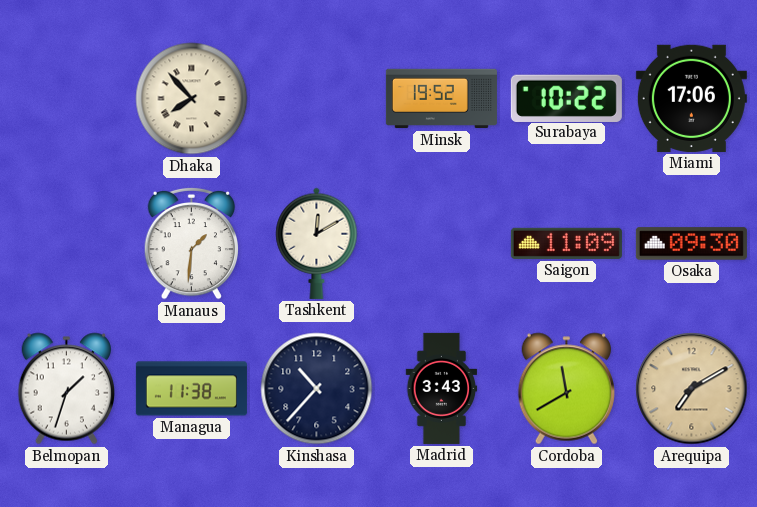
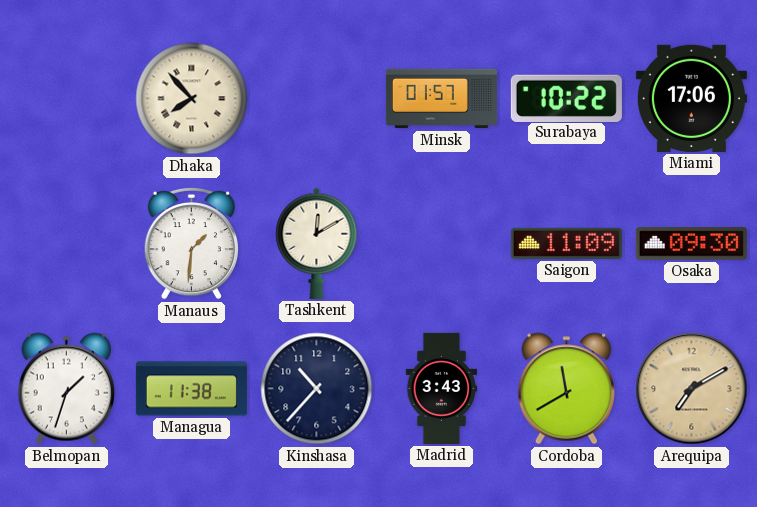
Minsk: 19:52 -> 01:57
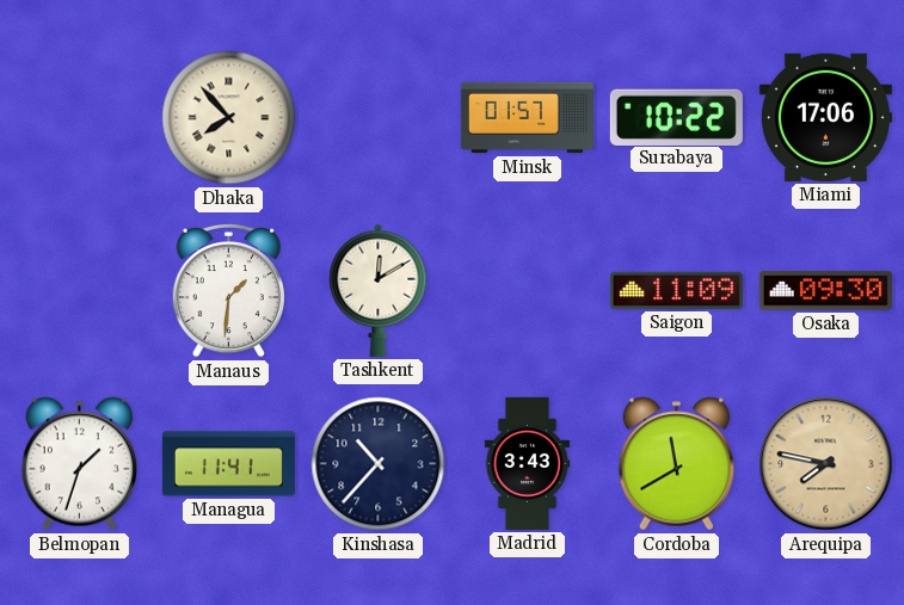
Managua: 11:38 -> 11:41
Arequipa: 7:10 -> 7:47
